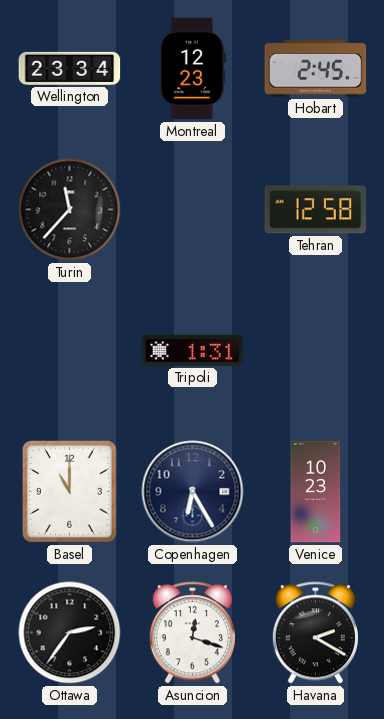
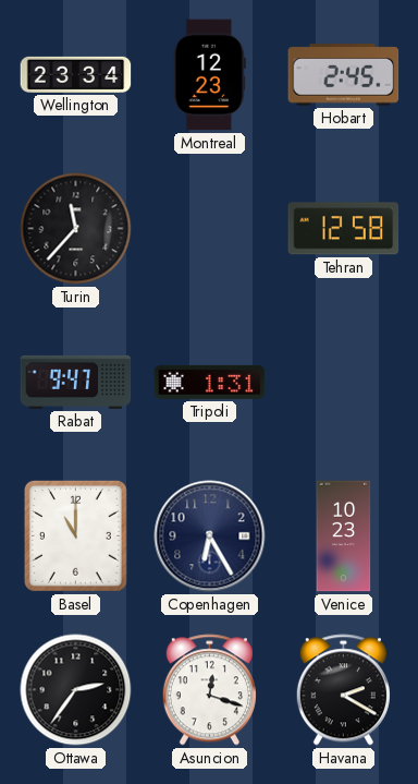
Rabat: none -> 9:47
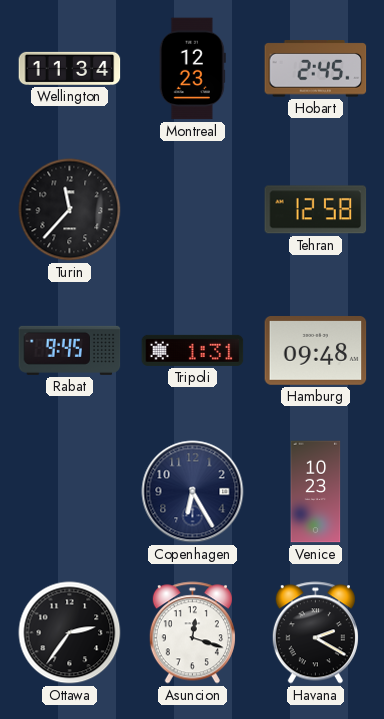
Wellington: 23:34 -> 11:34
Rabat: 9:47 -> 9:45
Hamburg: none -> 09:48
Basel: 11:00 -> none
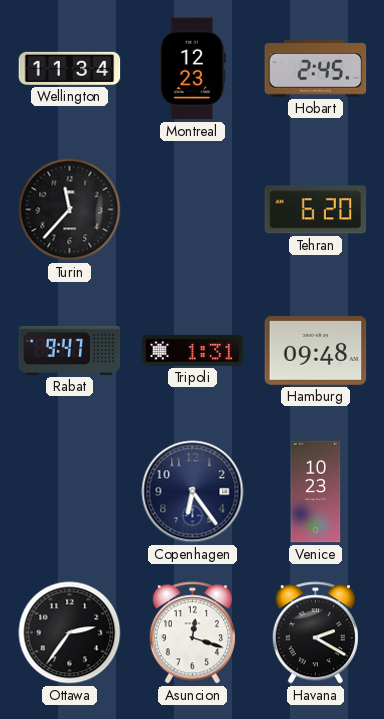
Tehran: 12:58 -> 6:20
Rabat: 9:45 -> 9:47
Copenhagen: 6:25 -> 6:24
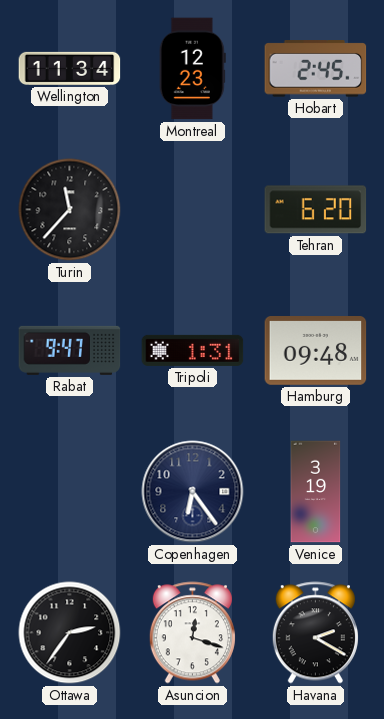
Venice: 10:23 -> 3:19
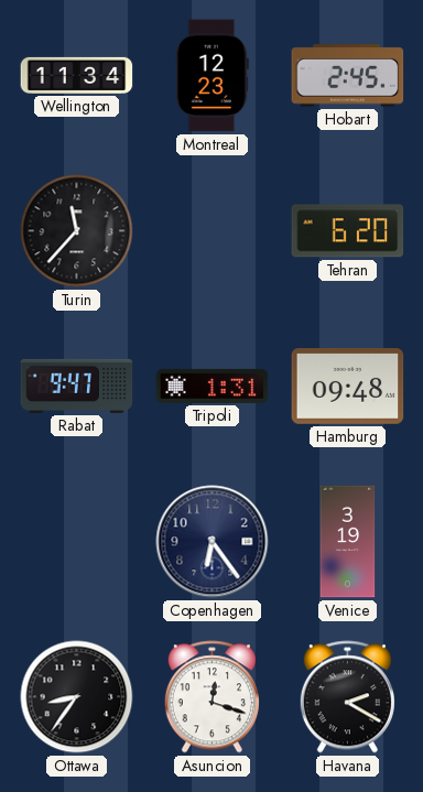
Ottawa: 2:36 -> 8:36
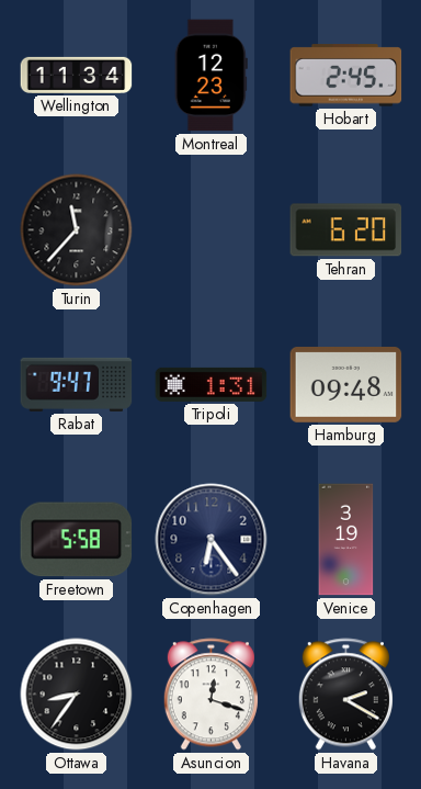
Freetown: none -> 5:58
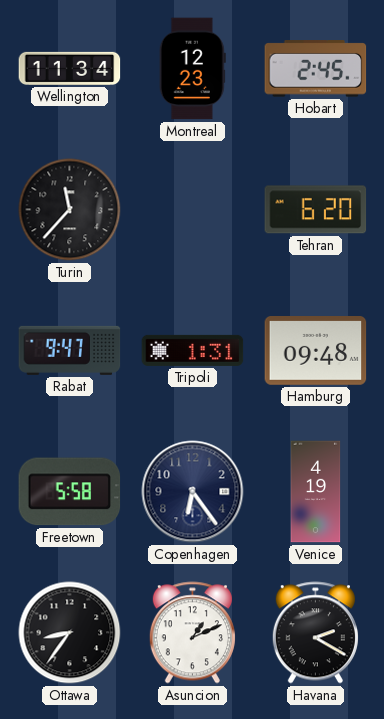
Venice: 3:19 -> 4:19
Asuncion: 12:18 -> 1:11
